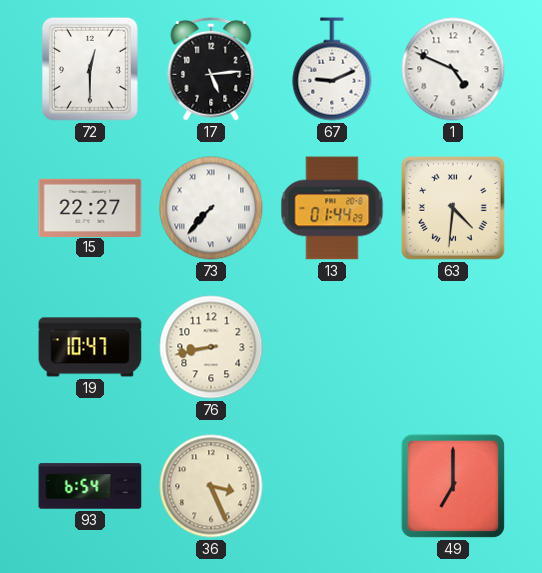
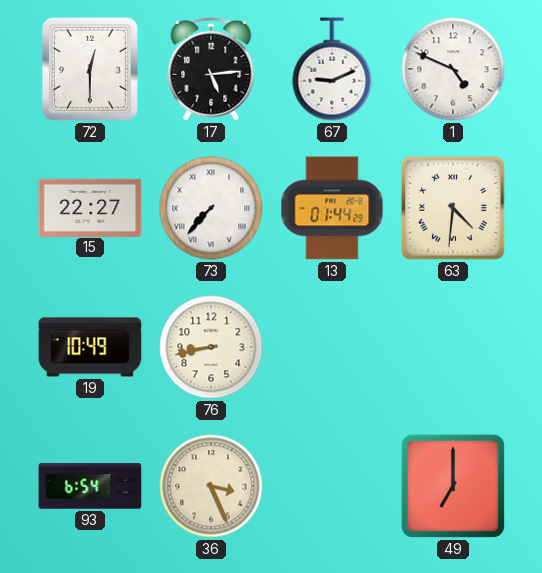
19: 10:47 -> 10:49
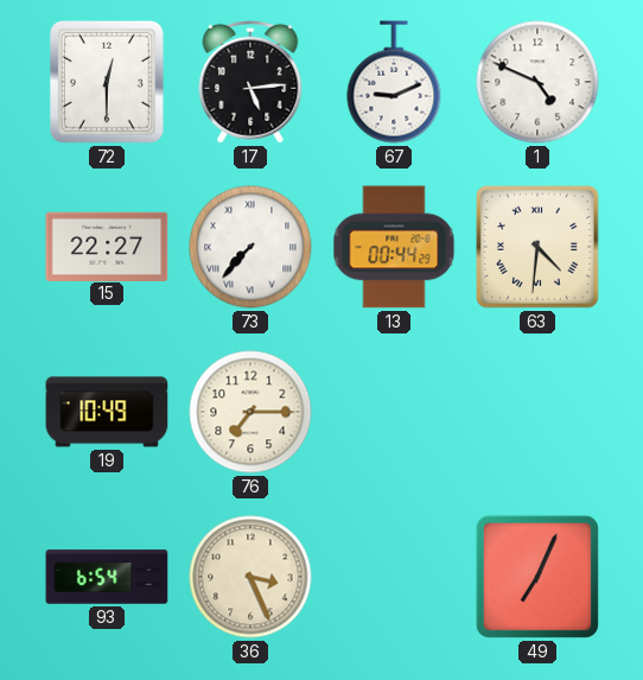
13: 01:44 -> 00:44
76: 8:43 -> 7:15
49: 7:00 -> 7:04
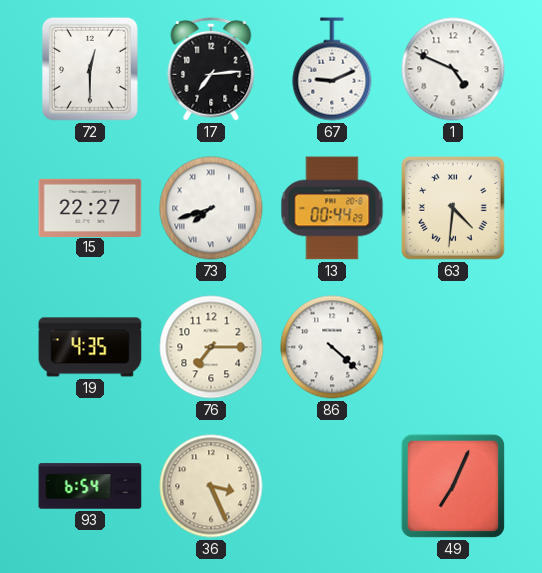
17: 5:14 -> 7:14
73: 7:37 -> 7:42
19: 10:49 -> 4:35
86: none -> 4:22
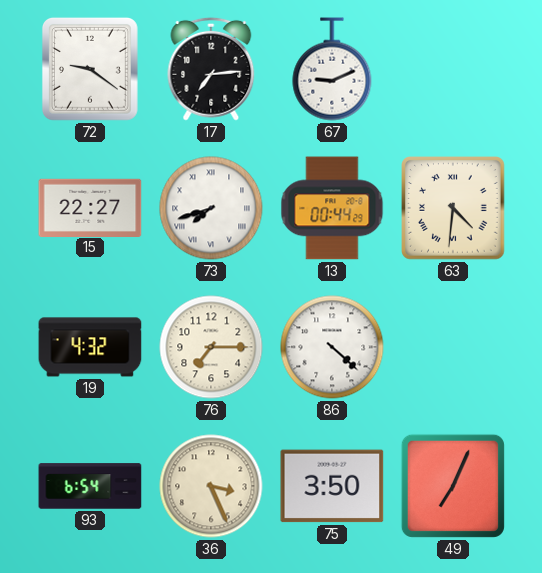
72: 12:30 -> 9:21
1: 4:49 -> none
19: 4:35 -> 4:32
75: none -> 3:50
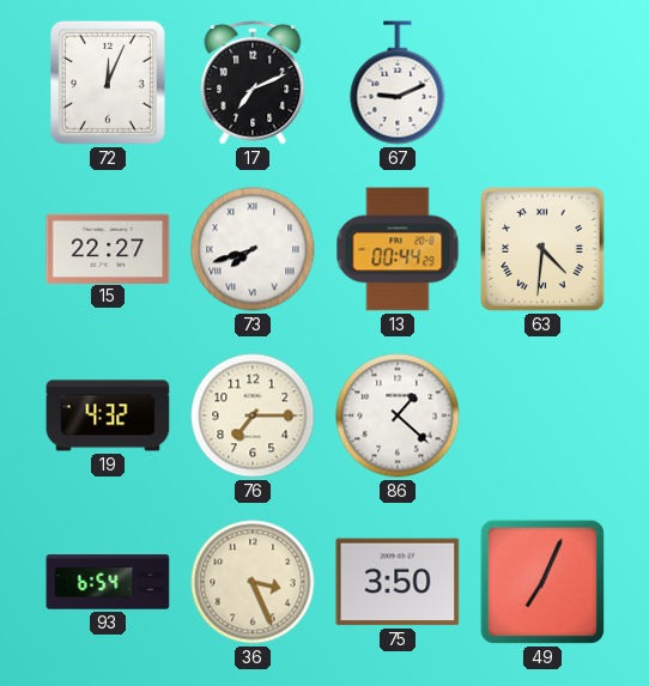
72: 9:21 -> 12:04
17: 7:14 -> 7:11
86: 4:22 -> 1:22
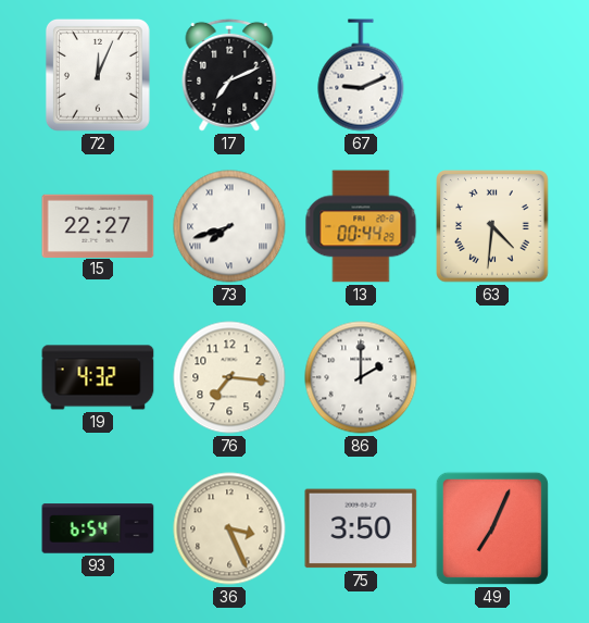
76: 7:15 -> 7:16
86: 1:22 -> 2:00
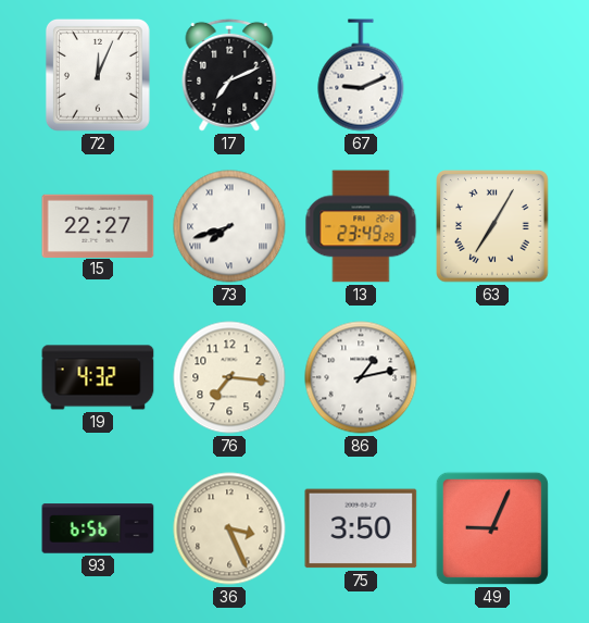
13: 00:44 -> 23:49
63: 4:31 -> 7:05
86: 2:00 -> 1:13
93: 6:54 -> 6:56
49: 7:04 -> 9:04
